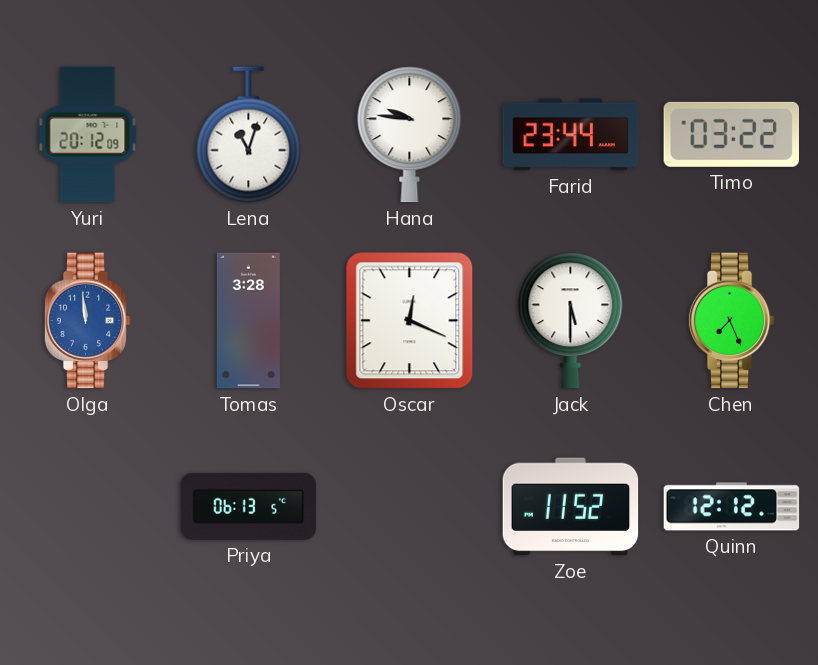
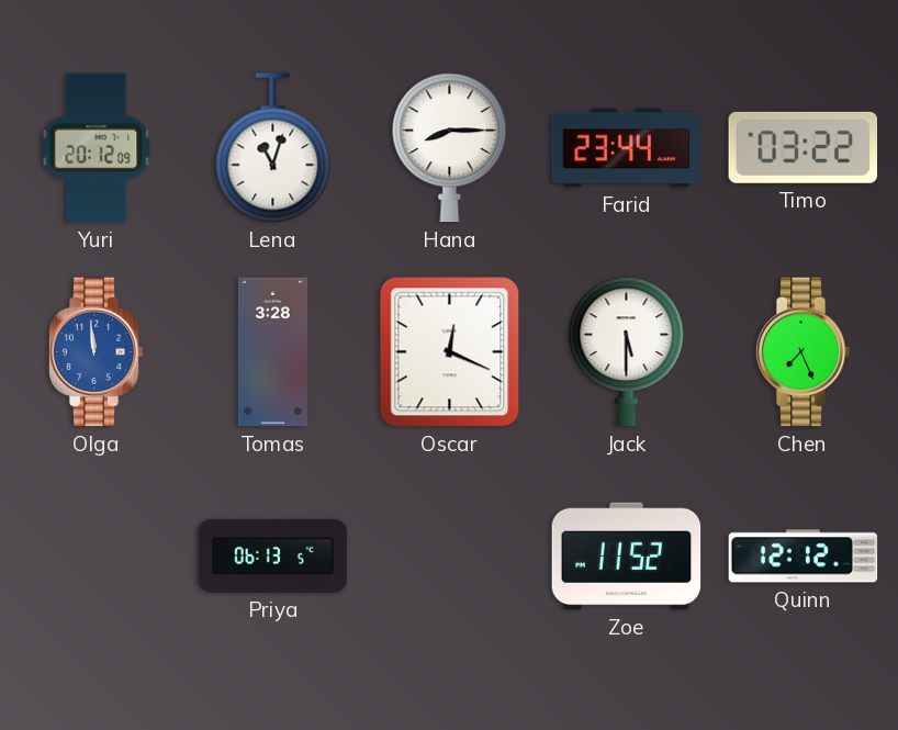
Hana: 9:46 -> 8:15
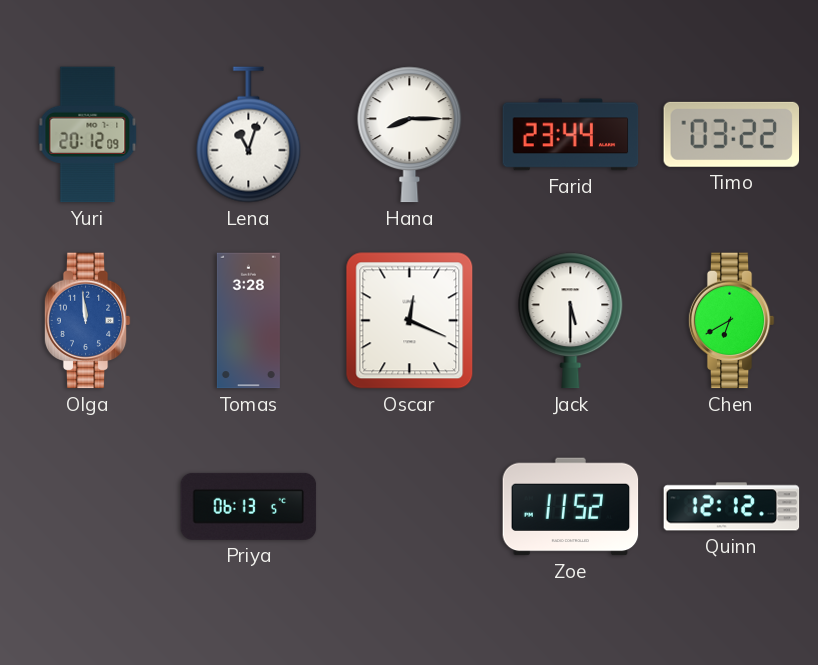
Chen: 7:26 -> 6:40
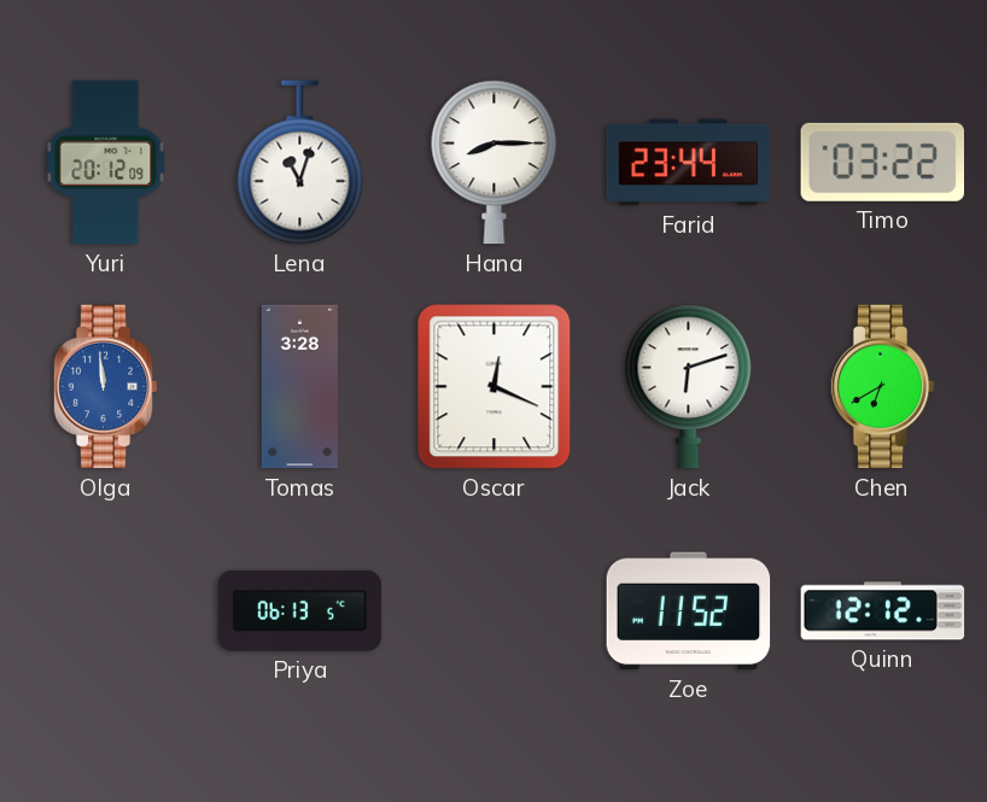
Jack: 5:30 -> 6:12
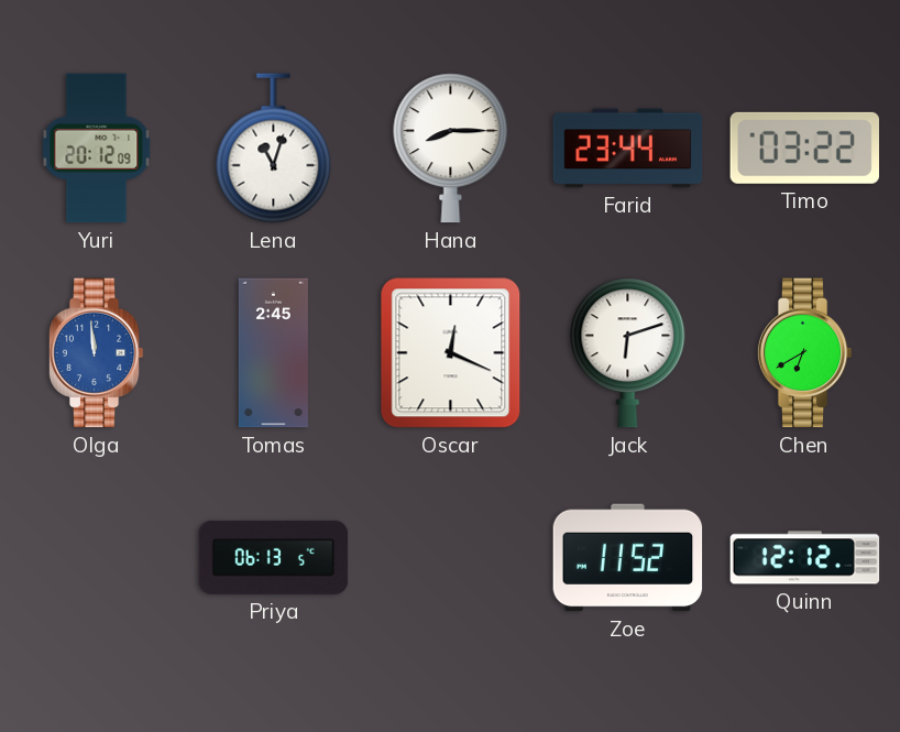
Tomas: 3:28 -> 2:45
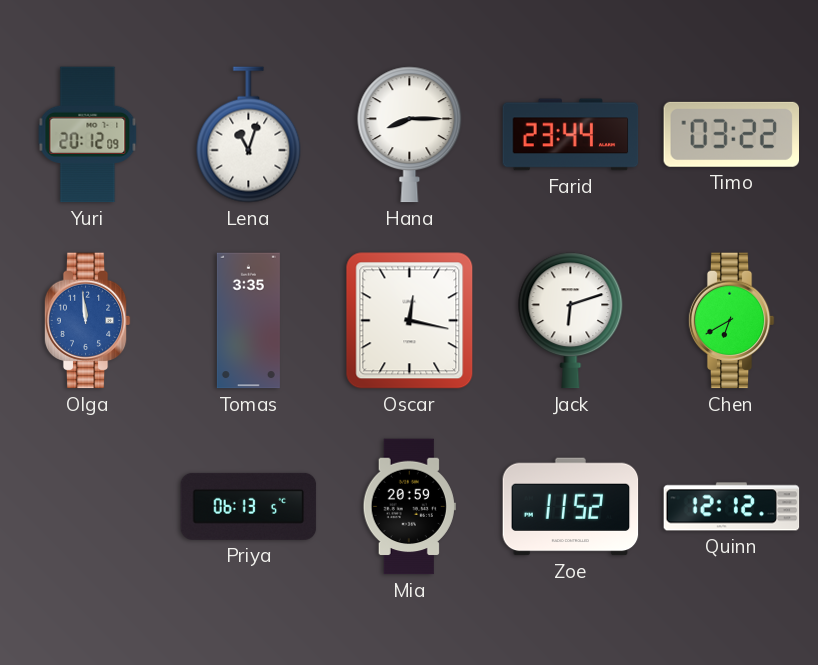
Tomas: 2:45 -> 3:35
Oscar: 12:19 -> 12:17
Mia: none -> 20:59
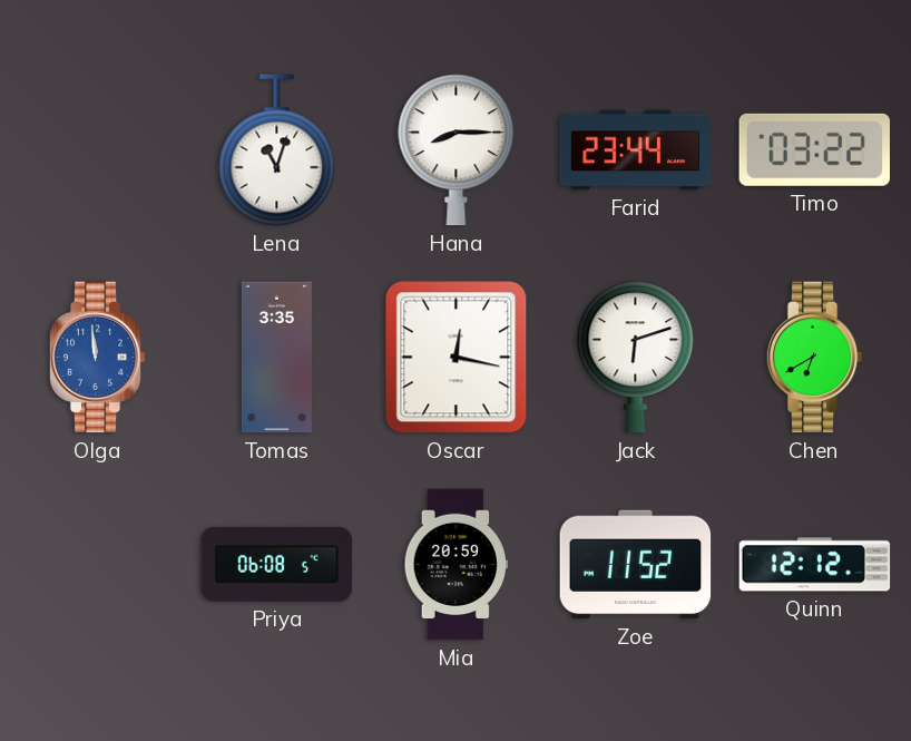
Yuri: 20:12 -> none
Priya: 06:13 -> 06:08
